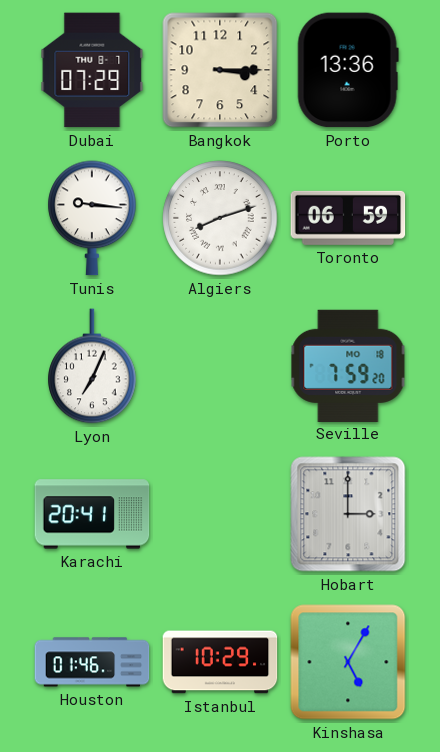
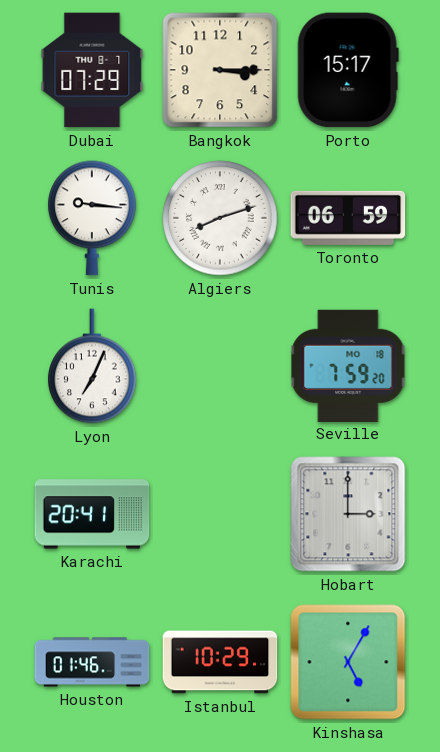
Porto: 13:36 -> 15:17
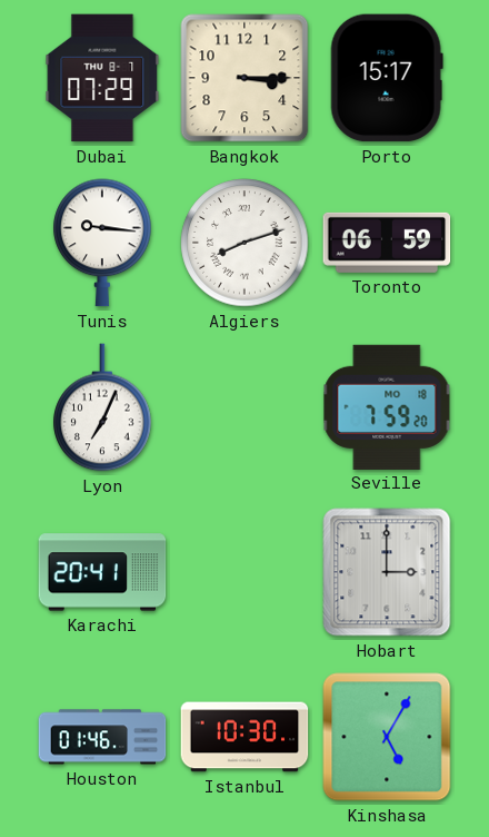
Istanbul: 10:29 -> 10:30
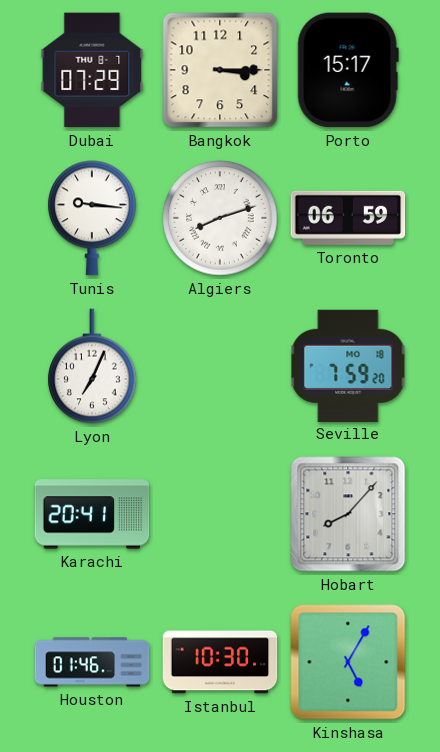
Hobart: 3:00 -> 8:07
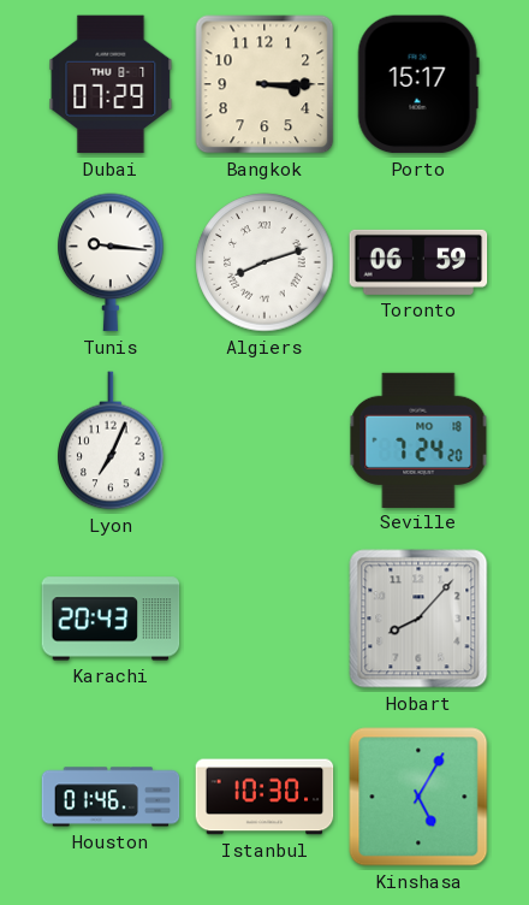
Seville: 7:59 -> 7:24
Karachi: 20:41 -> 20:43
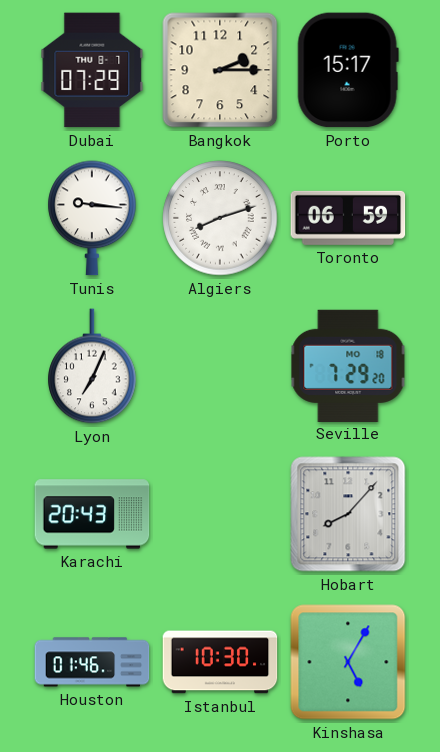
Bangkok: 3:15 -> 2:15
Seville: 7:24 -> 7:29
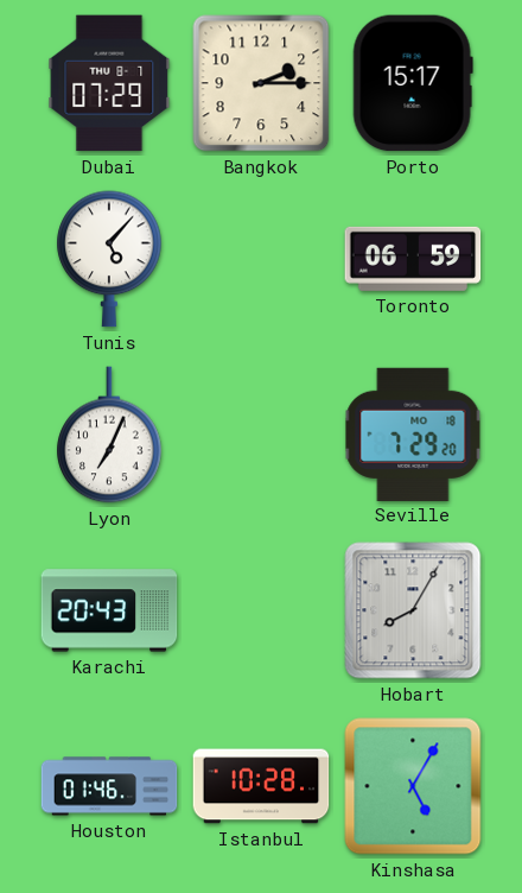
Tunis: 9:16 -> 5:07
Algiers: 8:12 -> none
Hobart: 8:07 -> 8:05
Istanbul: 10:30 -> 10:28
